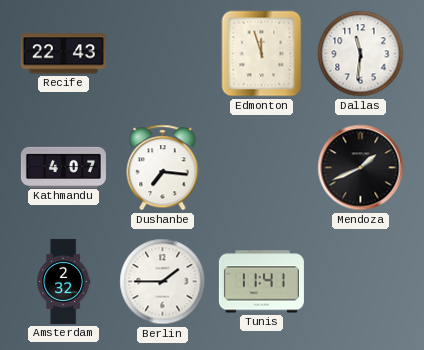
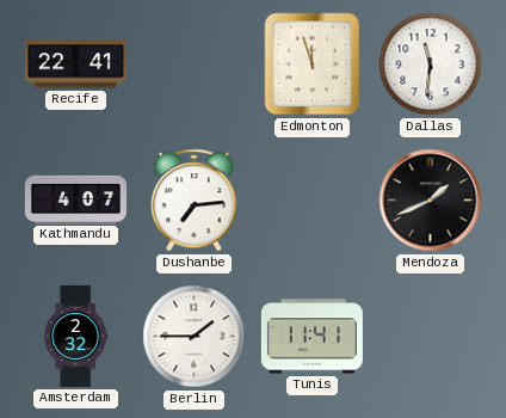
Recife: 22:43 -> 22:41
Dushanbe: 7:16 -> 7:14
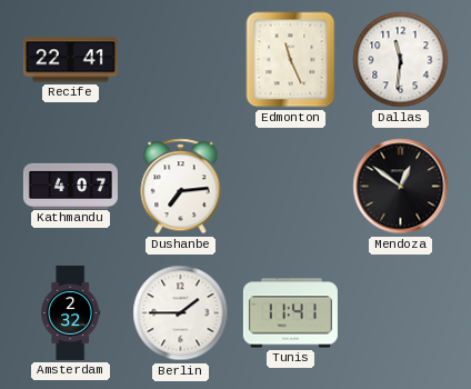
Edmonton: 11:57 -> 11:26
Mendoza: 1:41 -> 12:51
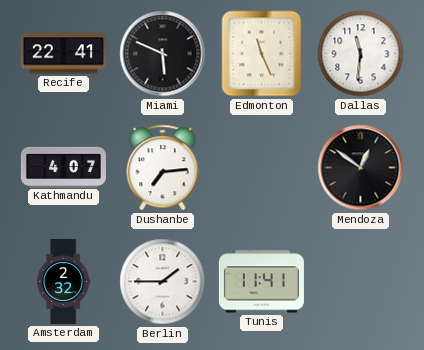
Miami: none -> 5:49
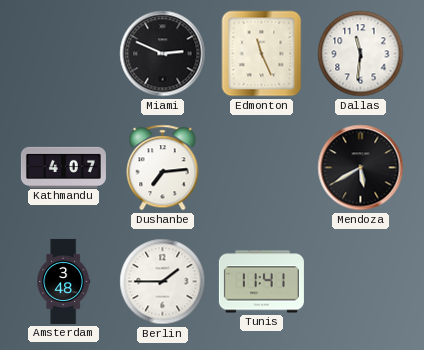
Recife: 22:41 -> none
Miami: 5:49 -> 2:49
Mendoza: 12:51 -> 5:40
Amsterdam: 2:32 -> 3:48
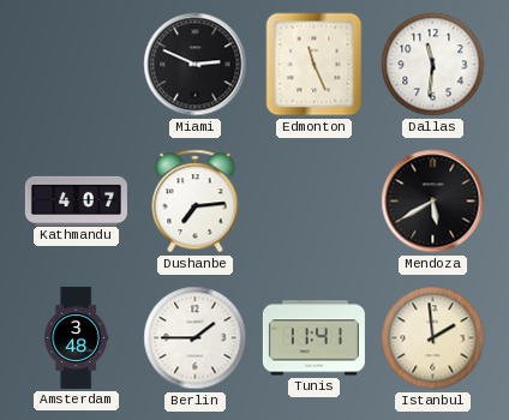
Istanbul: none -> 1:59
